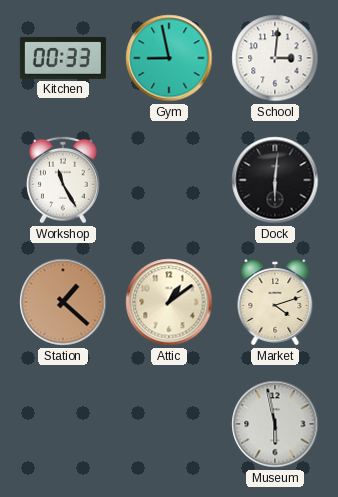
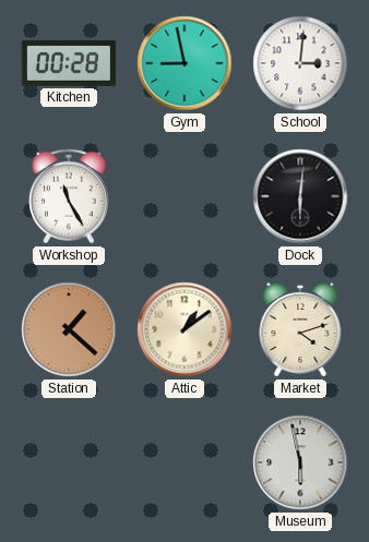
Kitchen: 00:33 -> 00:28
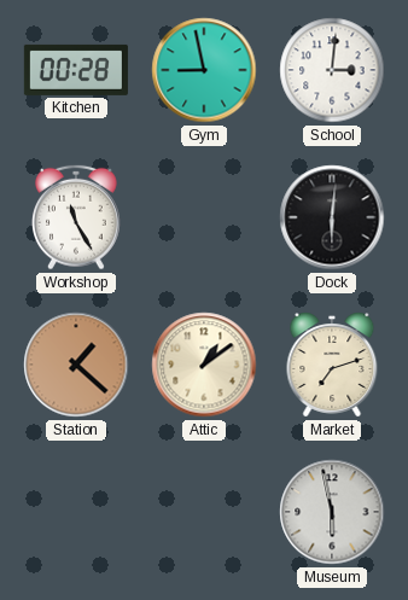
Market: 4:12 -> 7:12
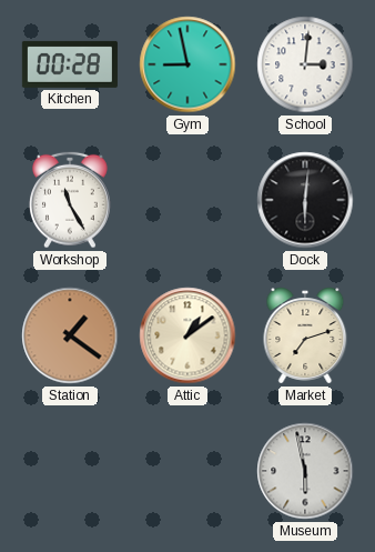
Station: 1:22 -> 1:21
